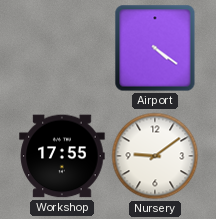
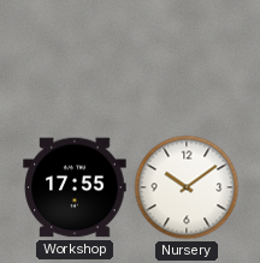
Airport: 4:21 -> none
Nursery: 9:09 -> 10:09
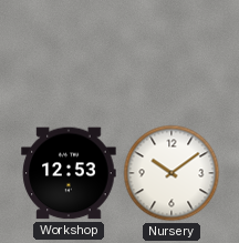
Workshop: 17:55 -> 12:53
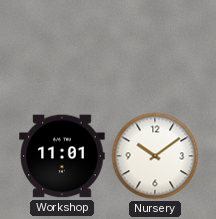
Workshop: 12:53 -> 11:01
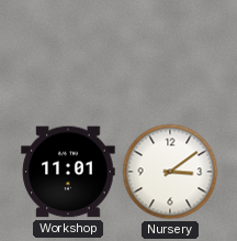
Nursery: 10:09 -> 3:09
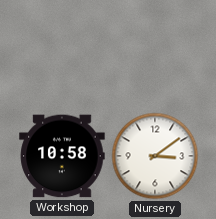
Workshop: 11:01 -> 10:58
